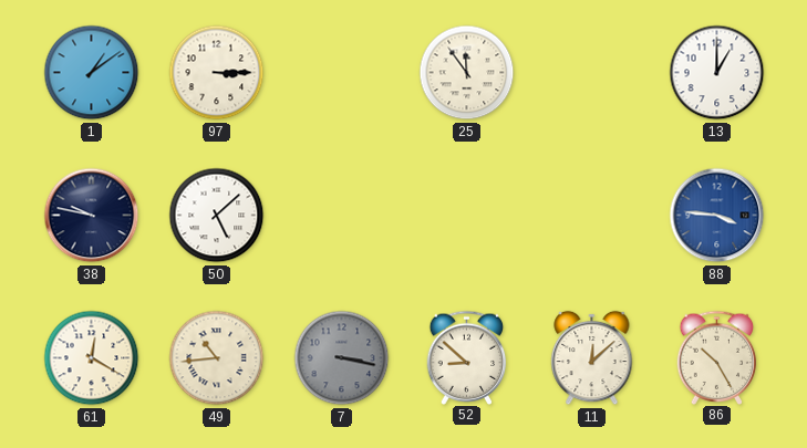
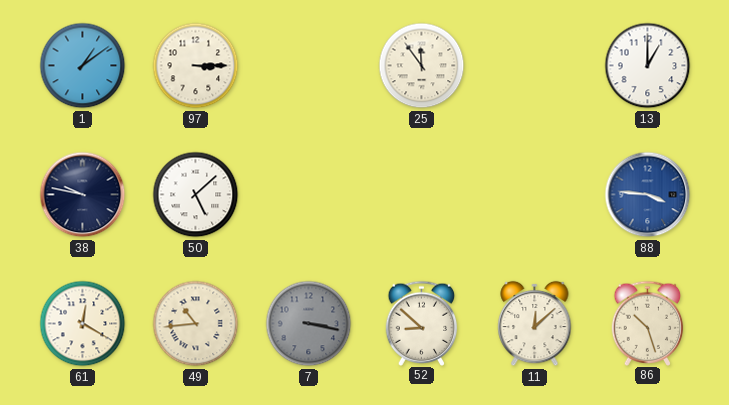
86: 10:25 -> 10:27
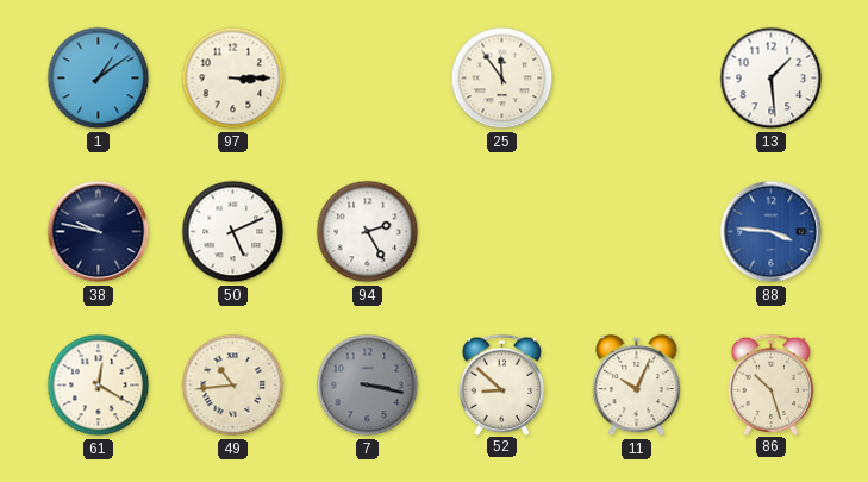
13: 1:00 -> 1:29
50: 5:08 -> 5:11
94: none -> 2:25
11: 12:08 -> 10:04
